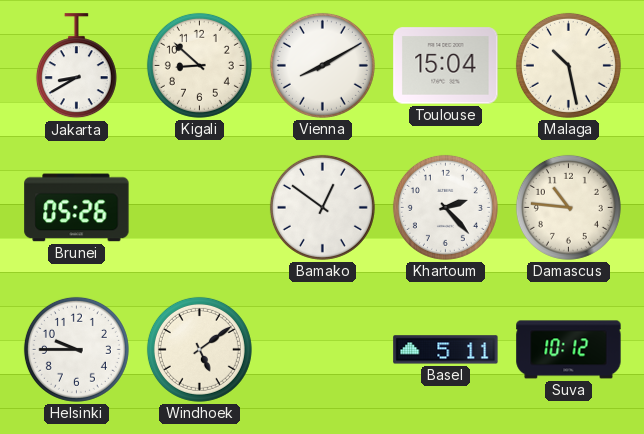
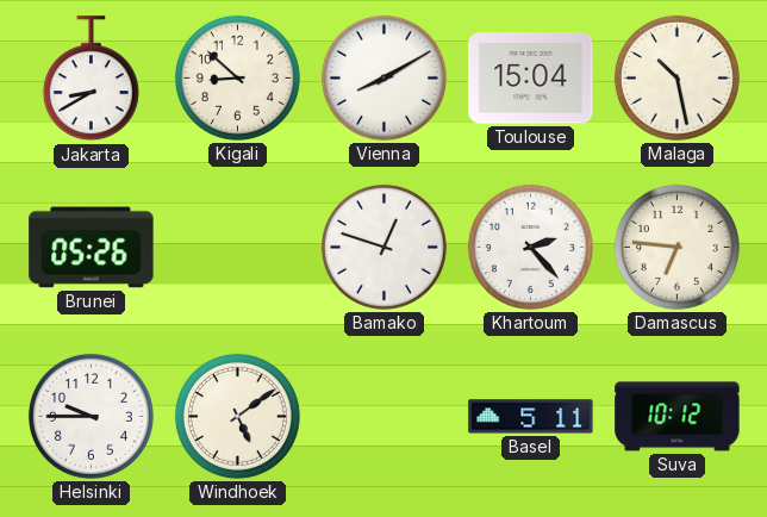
Bamako: 12:51 -> 12:48
Damascus: 10:46 -> 6:46
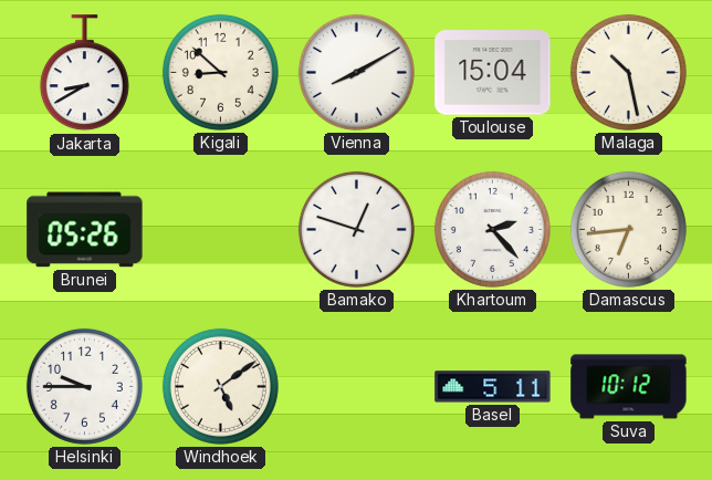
Damascus: 6:46 -> 6:44
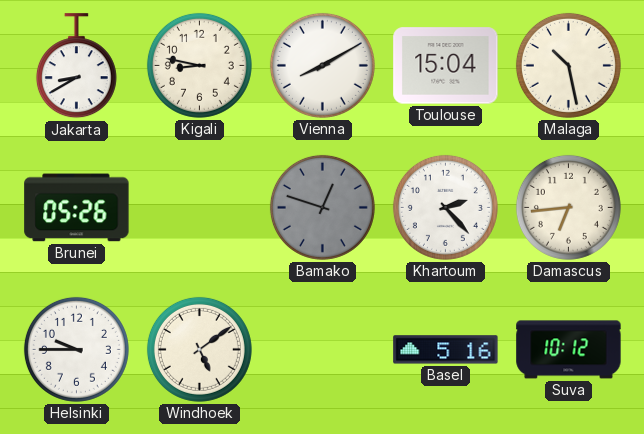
Kigali: 8:52 -> 8:47
Bamako dial: white -> grey
Basel: 5:11 -> 5:16
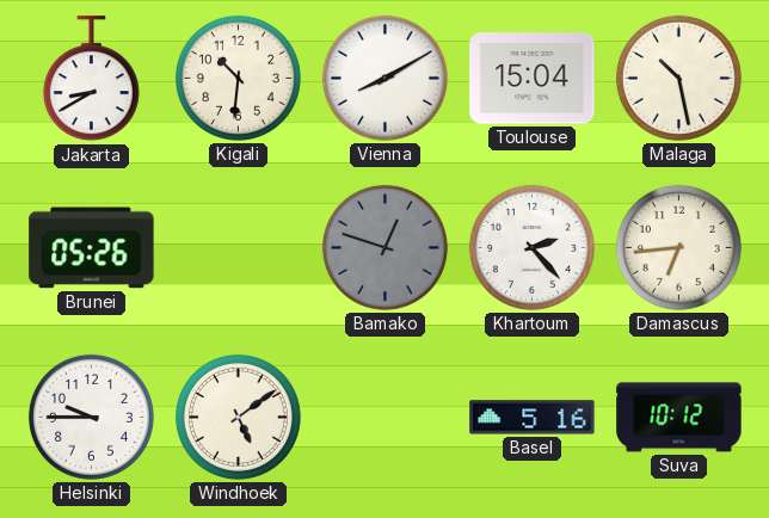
Kigali: 8:47 -> 10:31
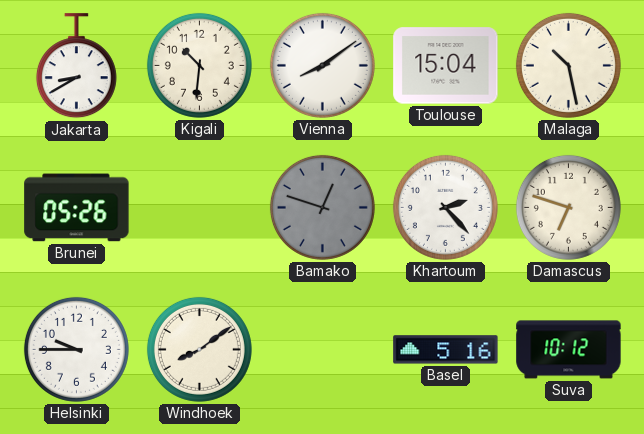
Vienna: 8:10 -> 8:09
Damascus: 6:44 -> 6:48
Windhoek: 5:09 -> 8:09
